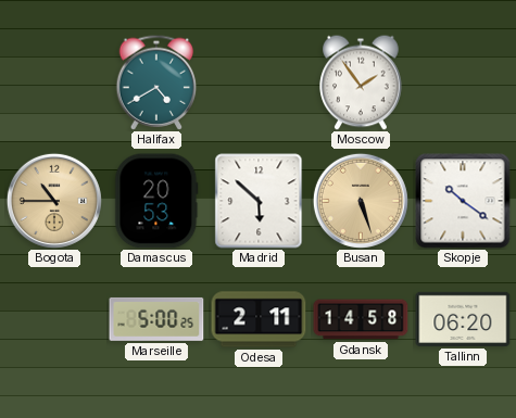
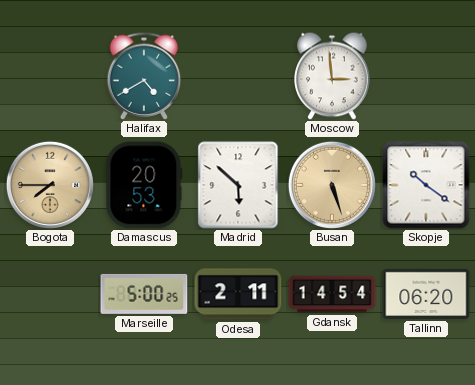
Moscow: 1:54 -> 2:59
Bogota: 10:45 -> 7:45
Gdansk: 14:58 -> 14:54
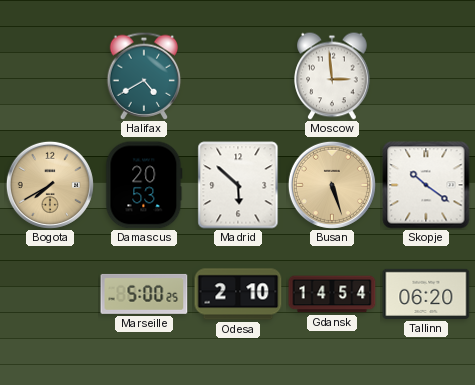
Bogota: 7:45 -> 7:40
Odesa: 2:11 -> 2:10
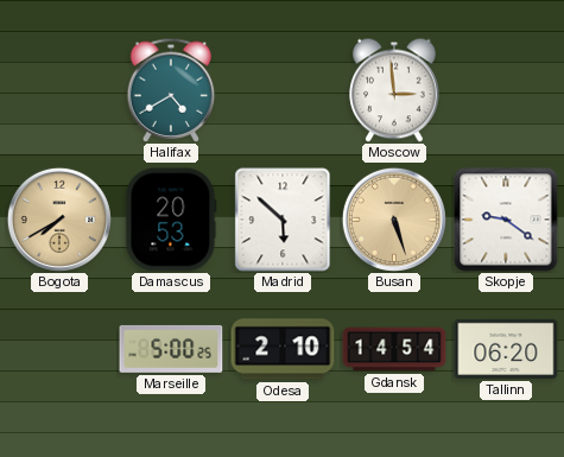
Skopje: 10:21 -> 9:21
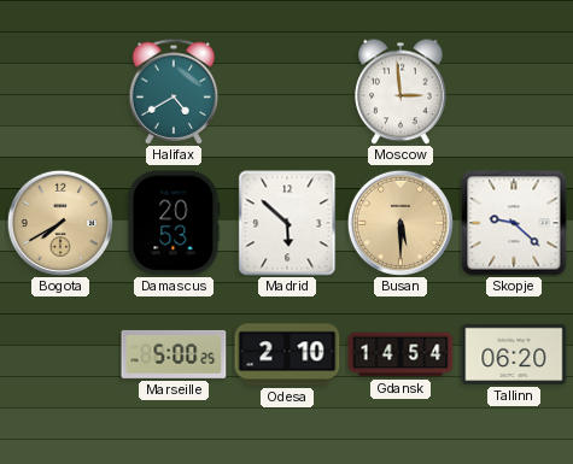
Busan: 5:27 -> 5:30
Skopje: 9:21 -> 9:22
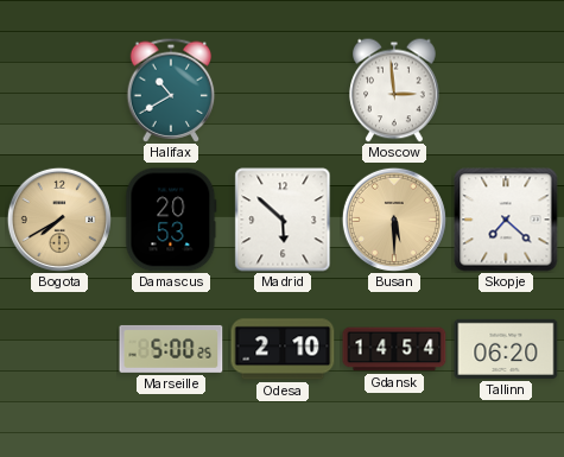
Halifax: 4:40 -> 10:40
Skopje: 9:22 -> 7:22
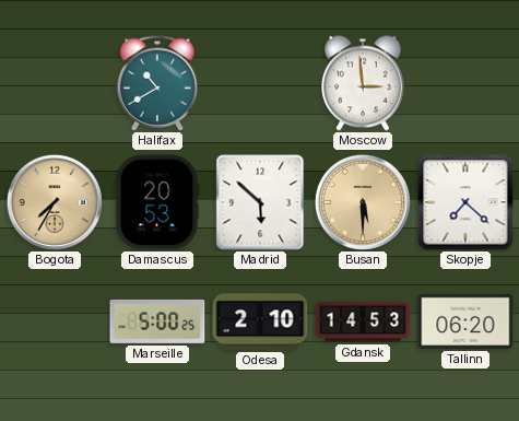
Bogota: 7:40 -> 7:35
Gdansk: 14:54 -> 14:53
